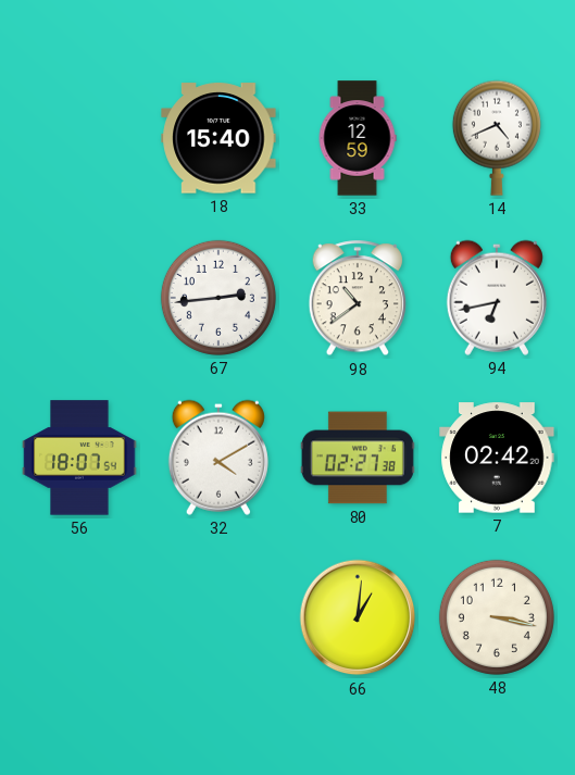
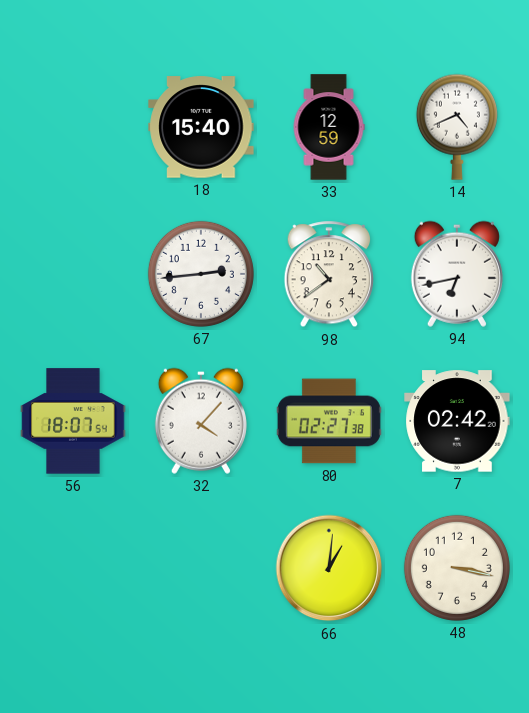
32: 4:10 -> 4:07
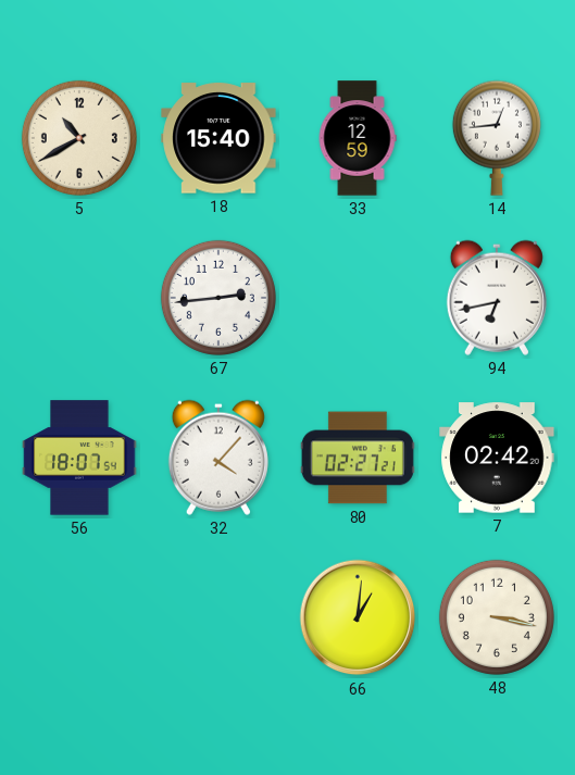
5: none -> 10:40
14: 4:41 -> 12:44
98: 10:39 -> none
80: 02:27:38 -> 02:27:21
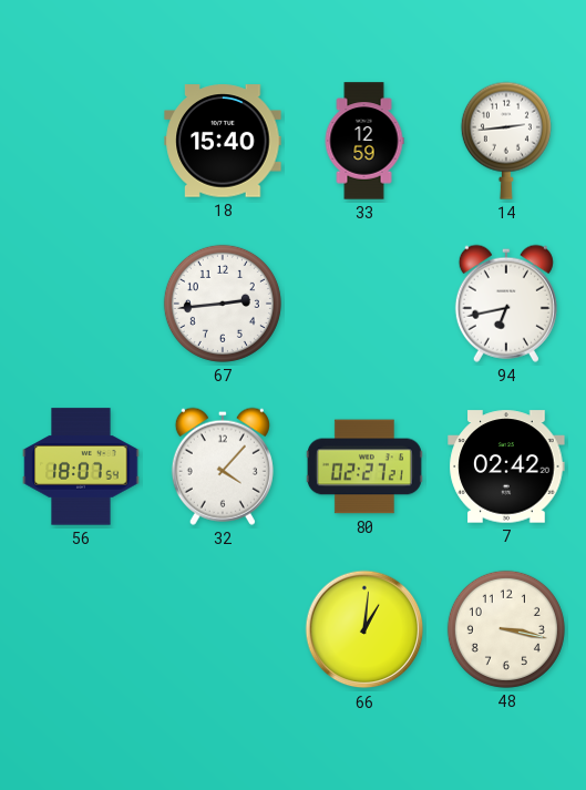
5: 10:40 -> none
14: 12:44 -> 2:44
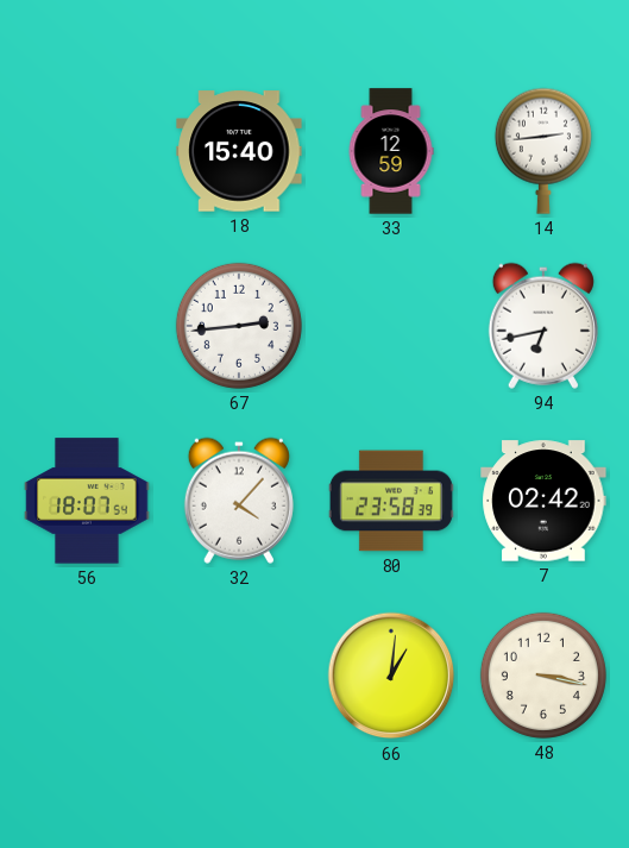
80: 02:27 -> 23:58
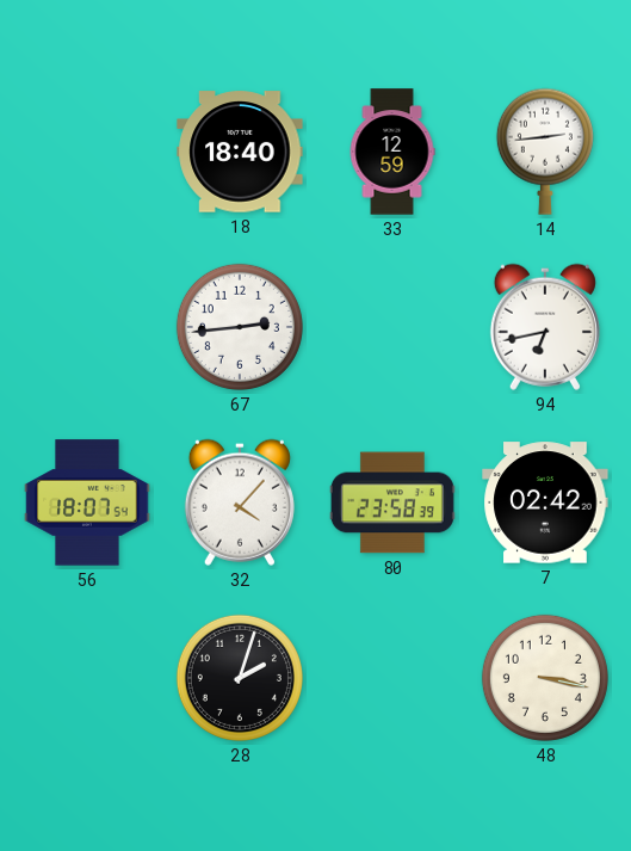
18: 15:40 -> 18:40
28: none -> 2:03
66: 1:01 -> none
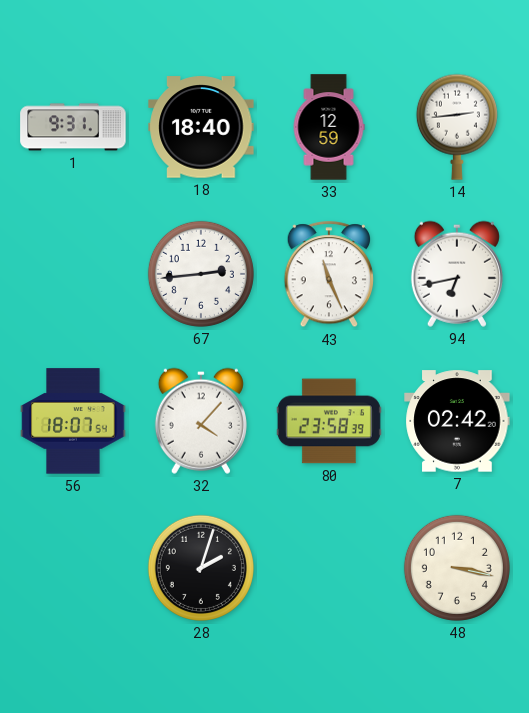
1: none -> 9:31
43: none -> 11:26
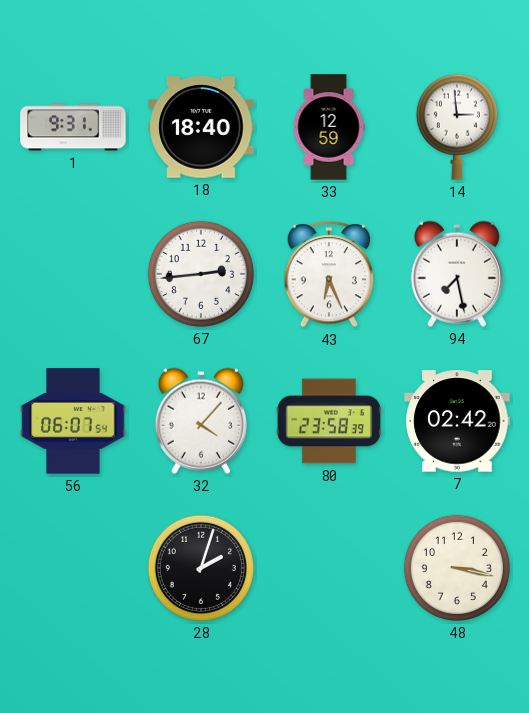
14: 2:44 -> 2:59
43: 11:26 -> 6:26
94: 6:43 -> 7:28
56: 18:07 -> 06:07
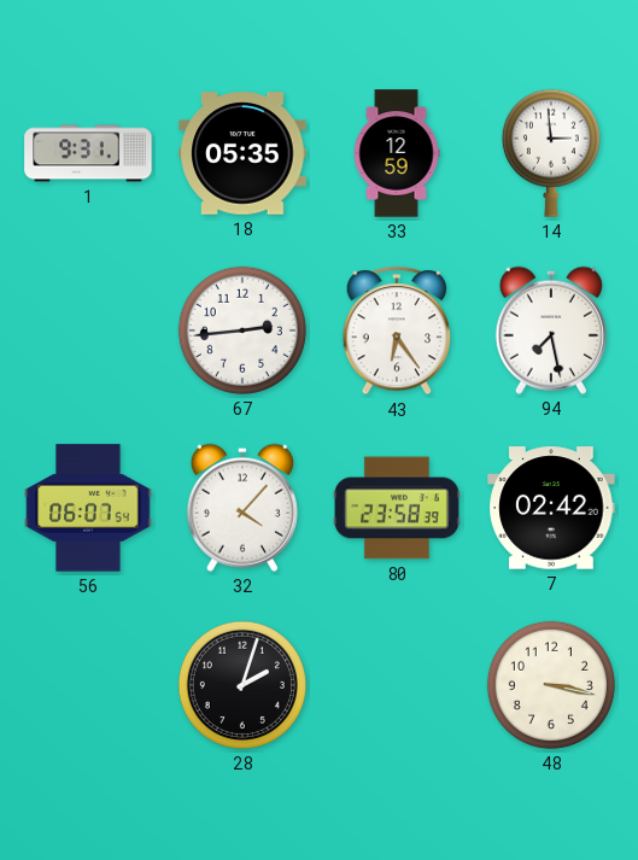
18: 18:40 -> 05:35
43: 6:26 -> 6:24
